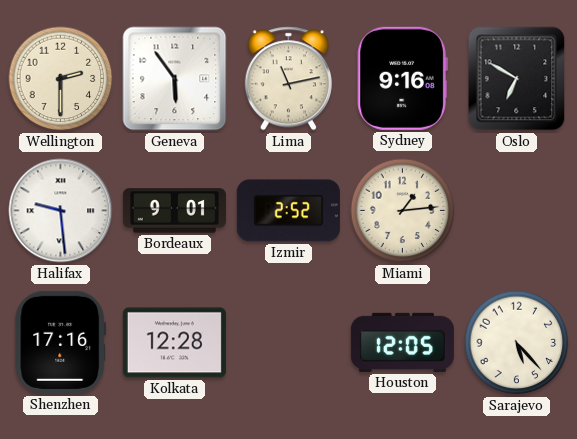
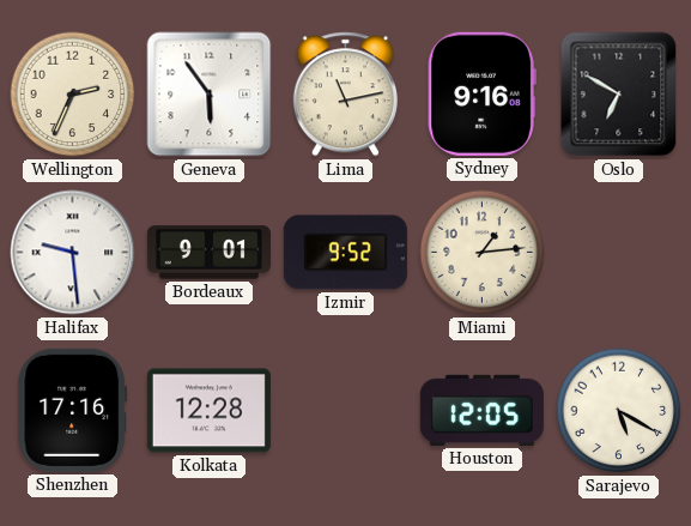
Wellington: 2:30 -> 2:34
Izmir: 2:52 -> 9:52
Sarajevo: 5:23 -> 5:20
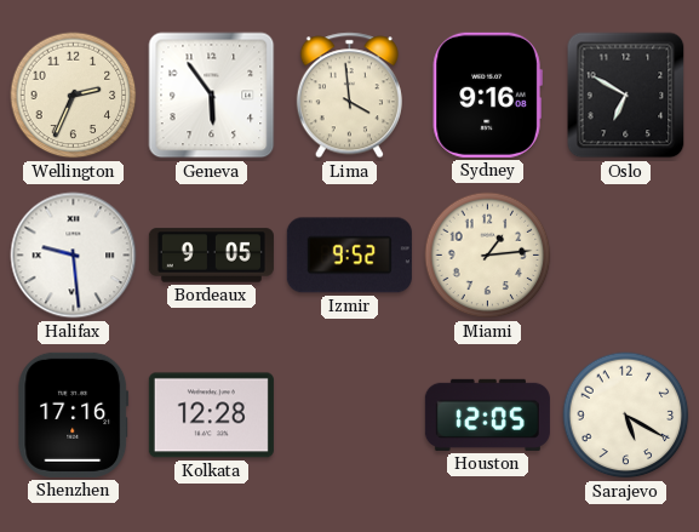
Lima: 11:13 -> 3:59
Bordeaux: 9:01 -> 9:05
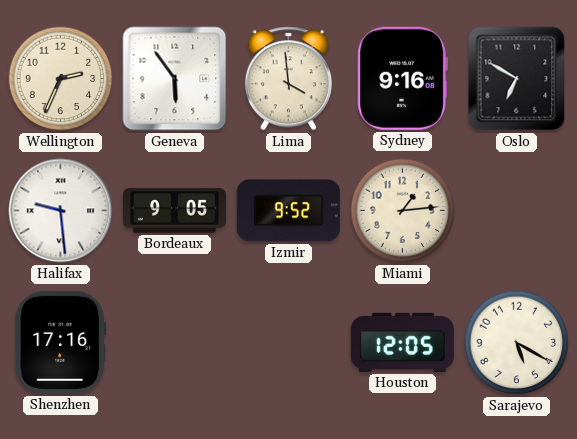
Kolkata: 12:28 -> none
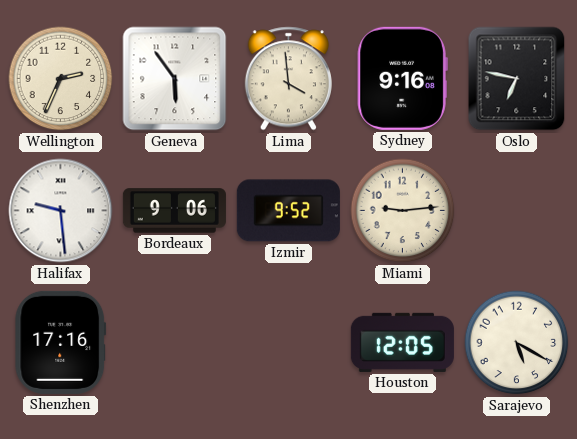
Oslo: 6:50 -> 6:47
Bordeaux: 9:05 -> 9:06
Miami: 1:14 -> 9:14
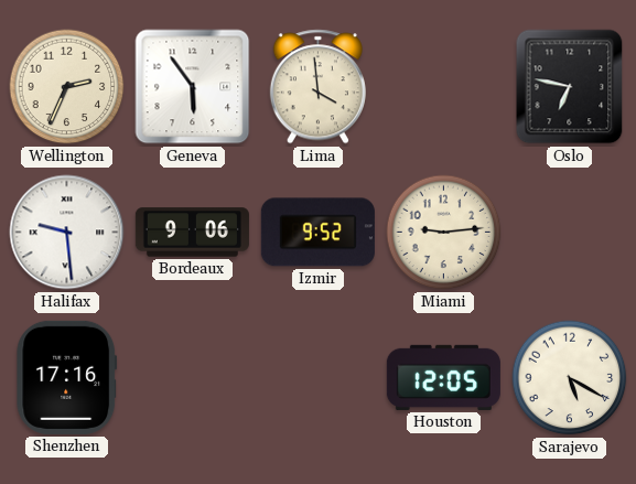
Sydney: 9:16 -> none
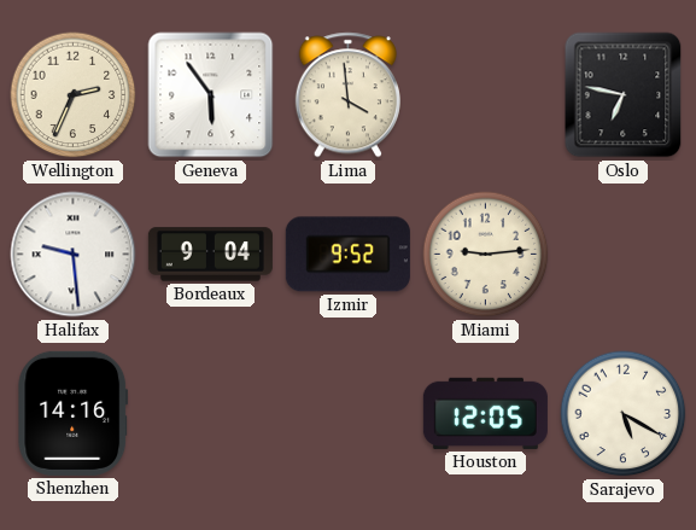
Bordeaux: 9:06 -> 9:04
Shenzhen: 17:16 -> 14:16
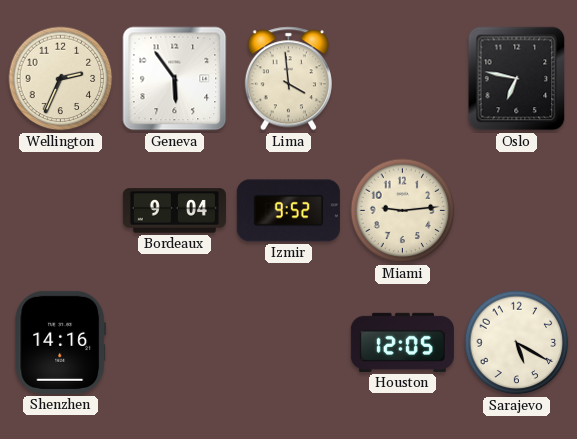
Halifax: 9:29 -> none
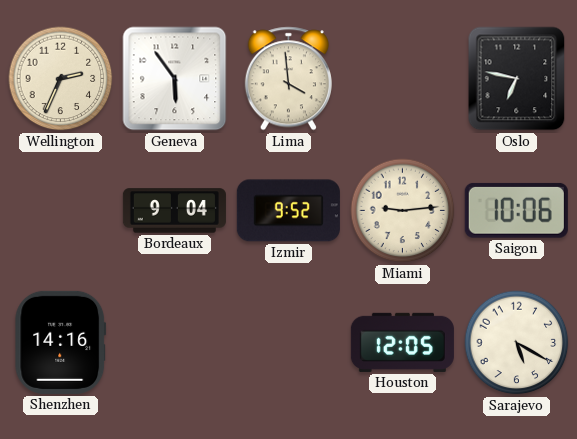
Saigon: none -> 10:06
